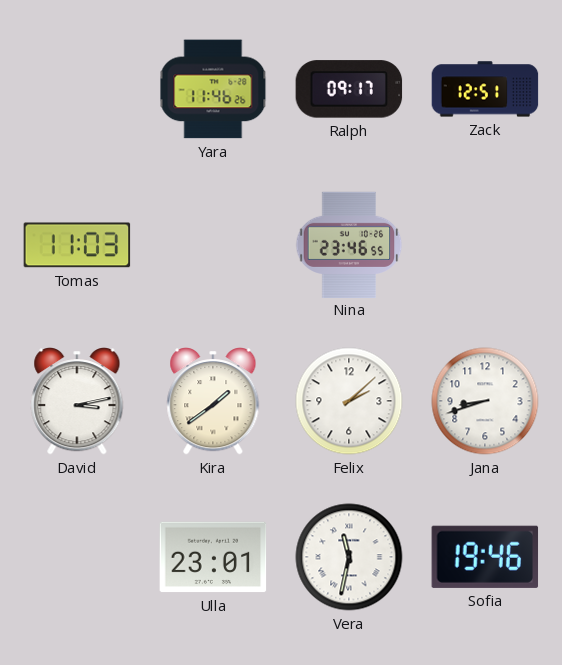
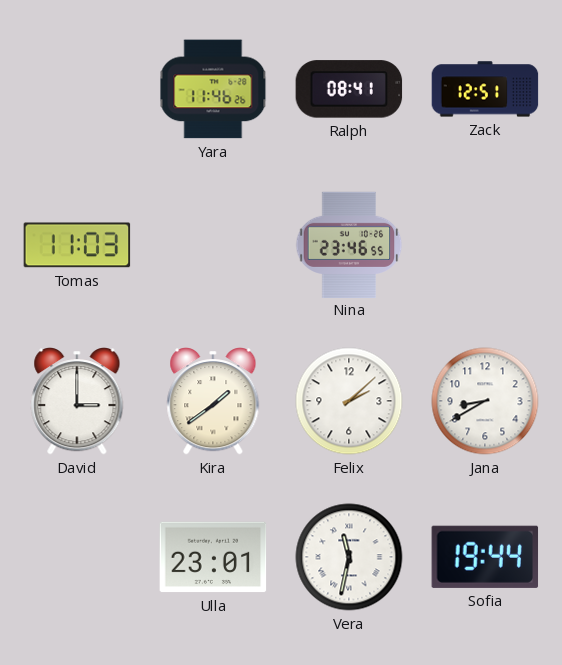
Ralph: 09:17 -> 08:41
David: 3:13 -> 3:00
Jana: 8:42 -> 8:40
Sofia: 19:46 -> 19:44
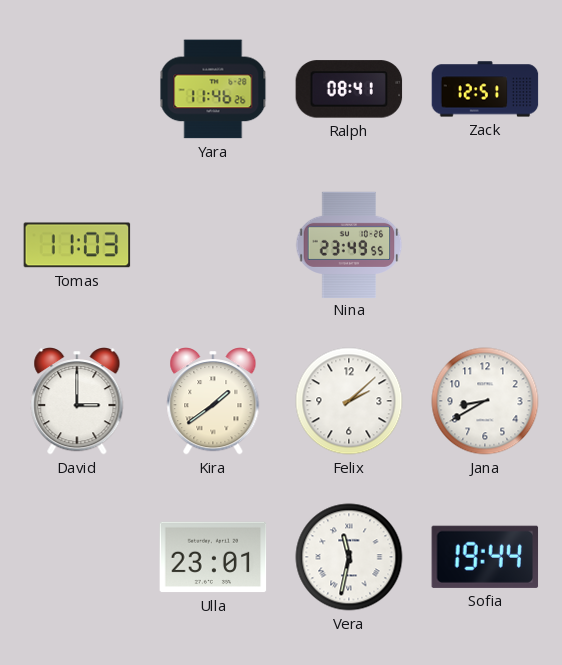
Nina: 23:46 -> 23:49
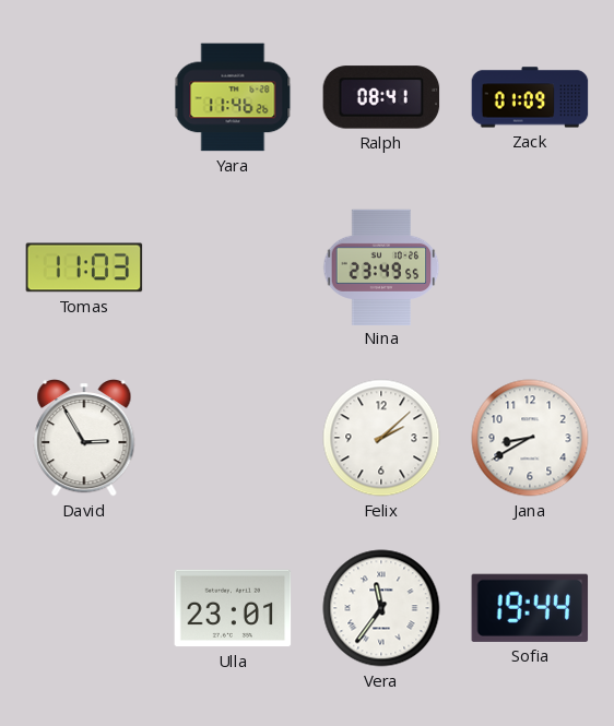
Zack: 12:51 -> 01:09
David: 3:00 -> 2:55
Kira: 1:39 -> none
Vera: 11:32 -> 11:36
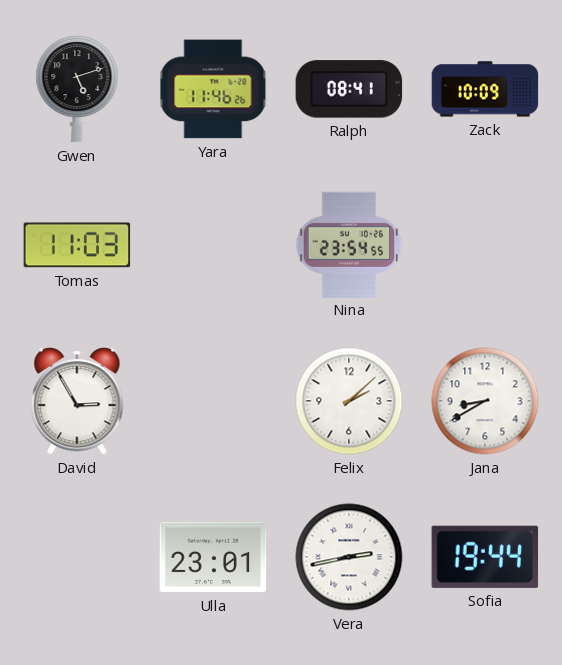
Gwen: none -> 5:12
Zack: 01:09 -> 10:09
Nina: 23:49 -> 23:54
Vera: 11:36 -> 2:43
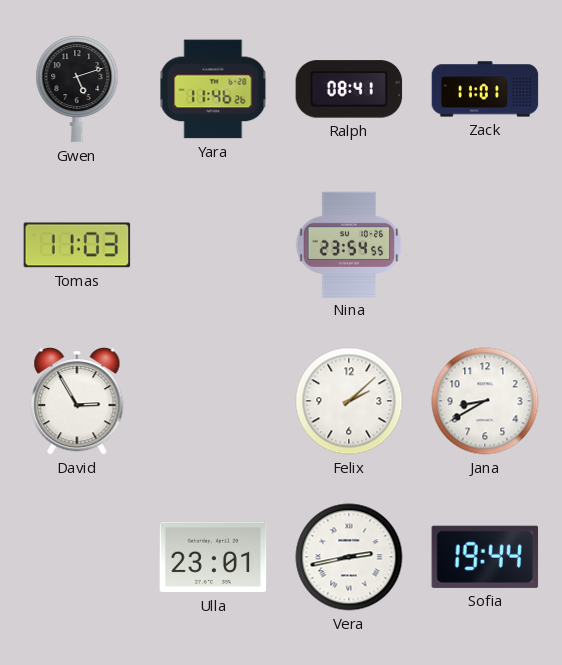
Zack: 10:09 -> 11:01
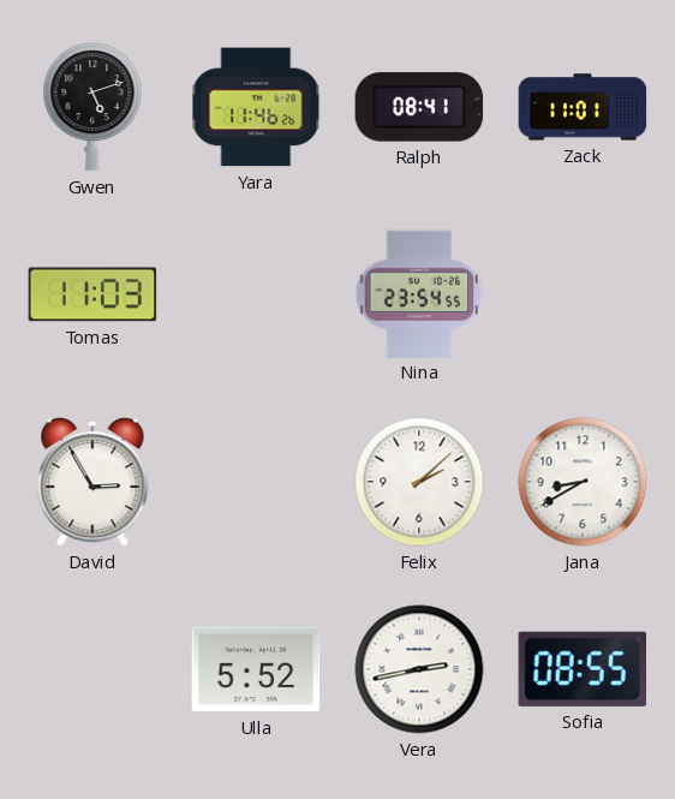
Ulla: 23:01 -> 5:52
Sofia: 19:44 -> 08:55
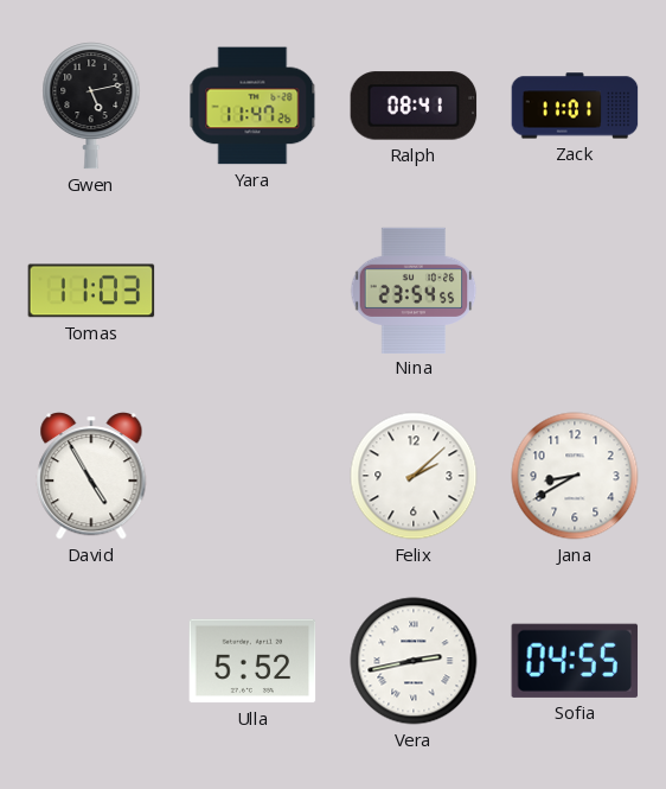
Gwen: 5:12 -> 5:13
Yara: 11:46 -> 11:47
David: 2:55 -> 4:55
Sofia: 08:55 -> 04:55
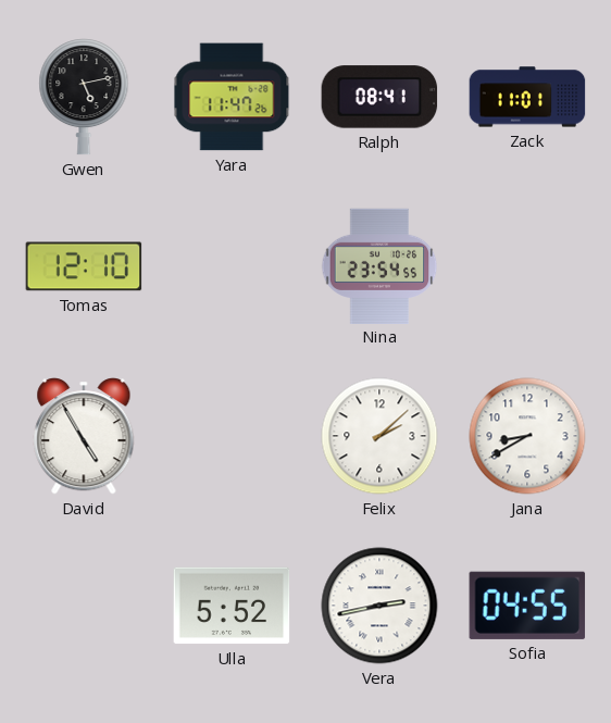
Tomas: 11:03 -> 12:10
